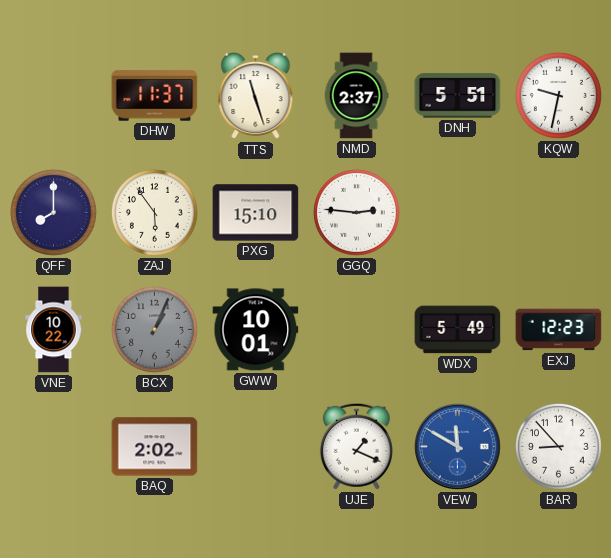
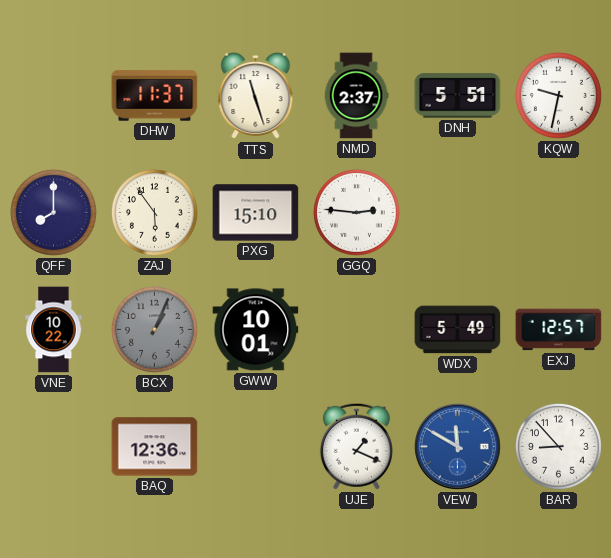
EXJ: 12:23 -> 12:57
BAQ: 2:02 -> 12:36
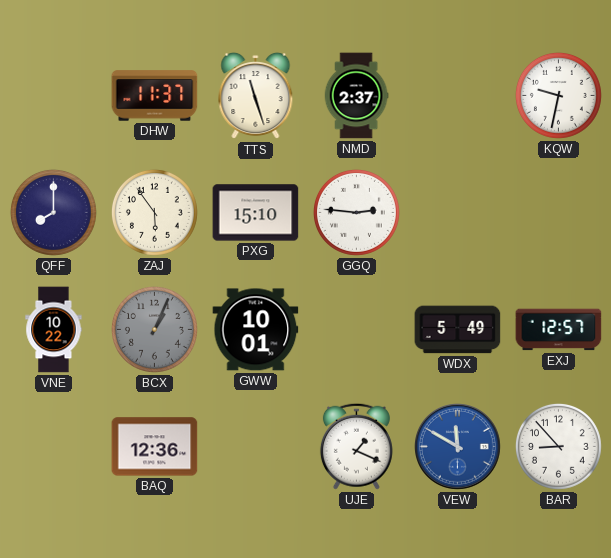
DNH: 5:51 -> none
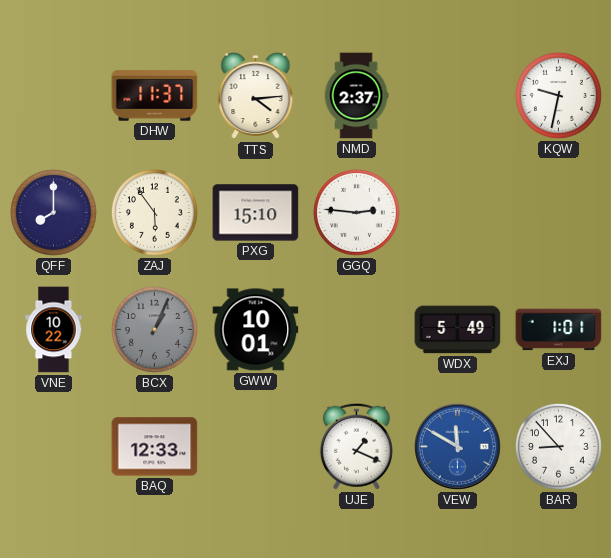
TTS: 11:27 -> 4:14
EXJ: 12:57 -> 1:01
BAQ: 12:36 -> 12:33
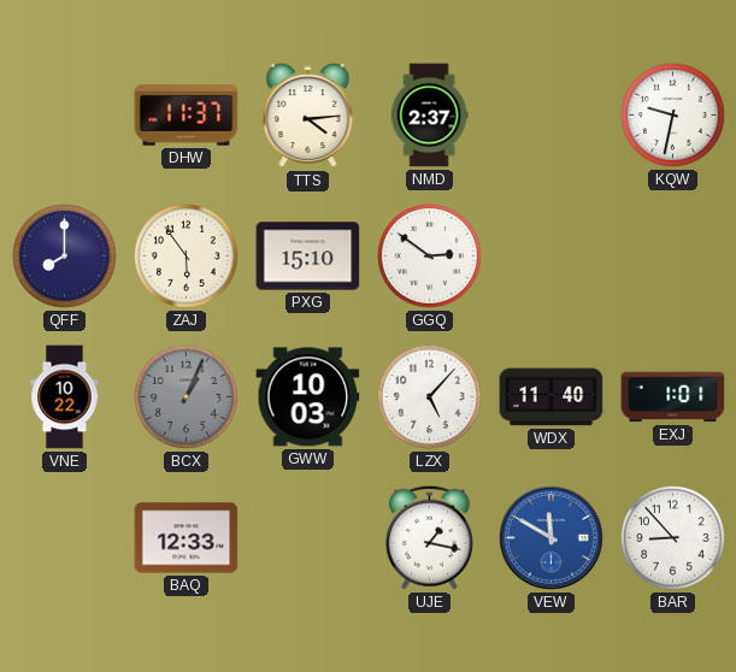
GGQ: 2:46 -> 2:51
GWW: 10:01 -> 10:03
LZX: none -> 5:07
WDX: 5:49 -> 11:40
UJE: 1:19 -> 1:17
